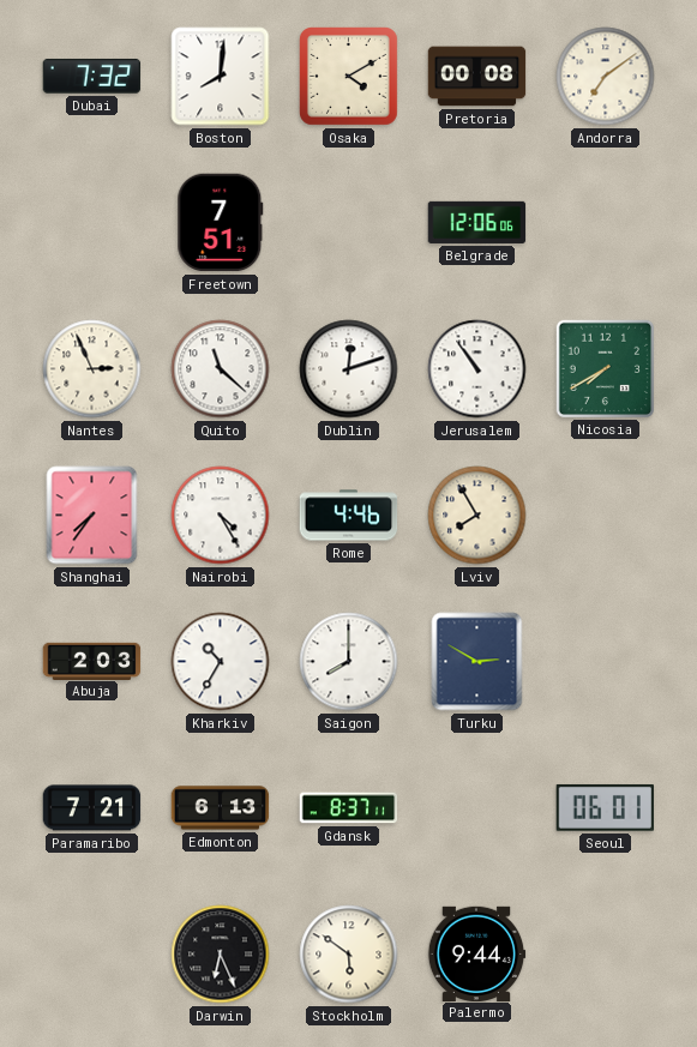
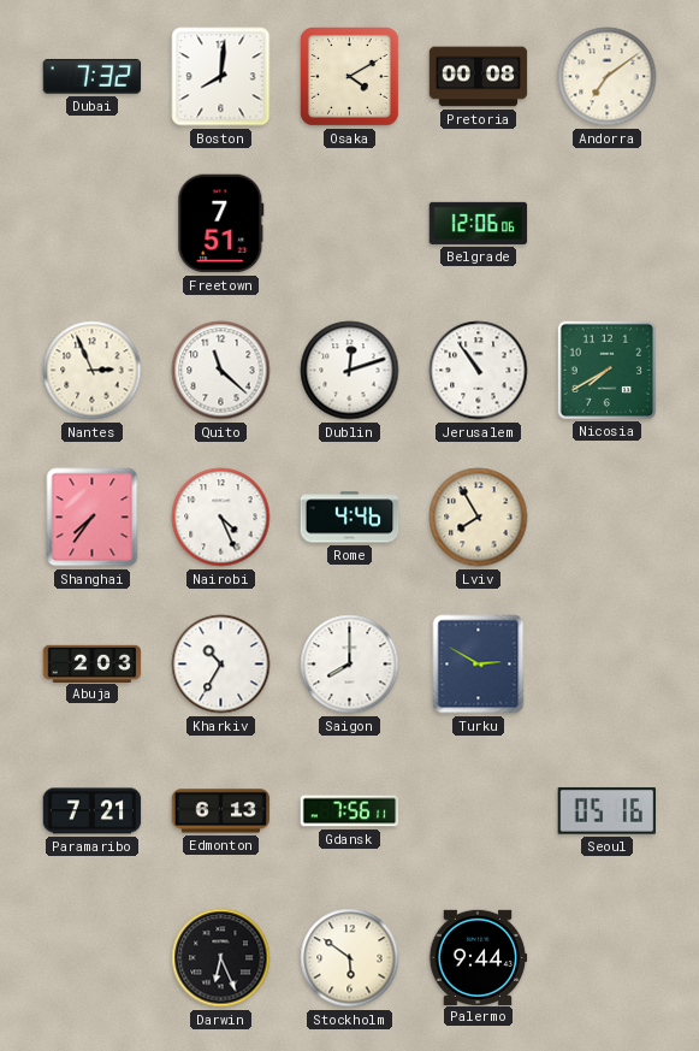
Nairobi: 4:25 -> 4:26
Gdansk: 8:37 -> 7:56
Seoul: 06:01 -> 05:16
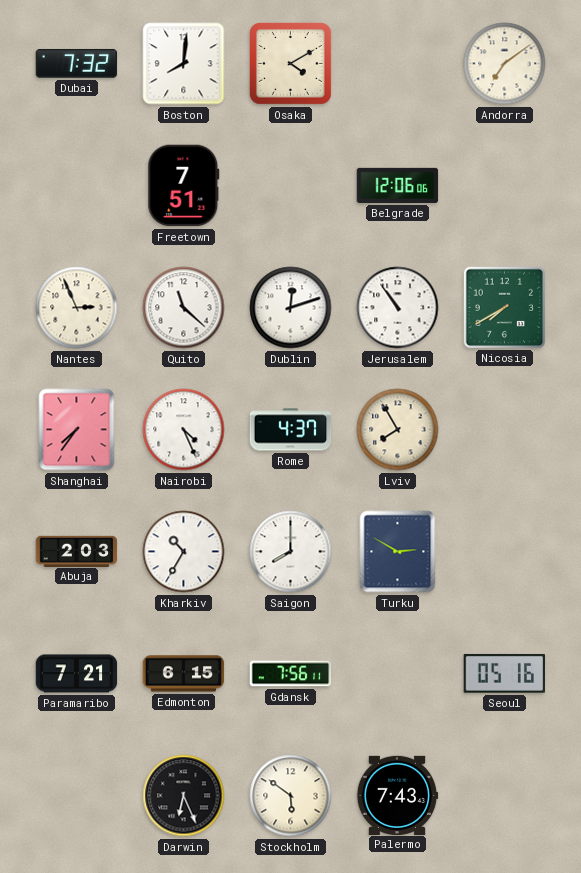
Pretoria: 00:08 -> none
Rome: 4:46 -> 4:37
Edmonton: 6:13 -> 6:15
Palermo: 9:44 -> 7:43
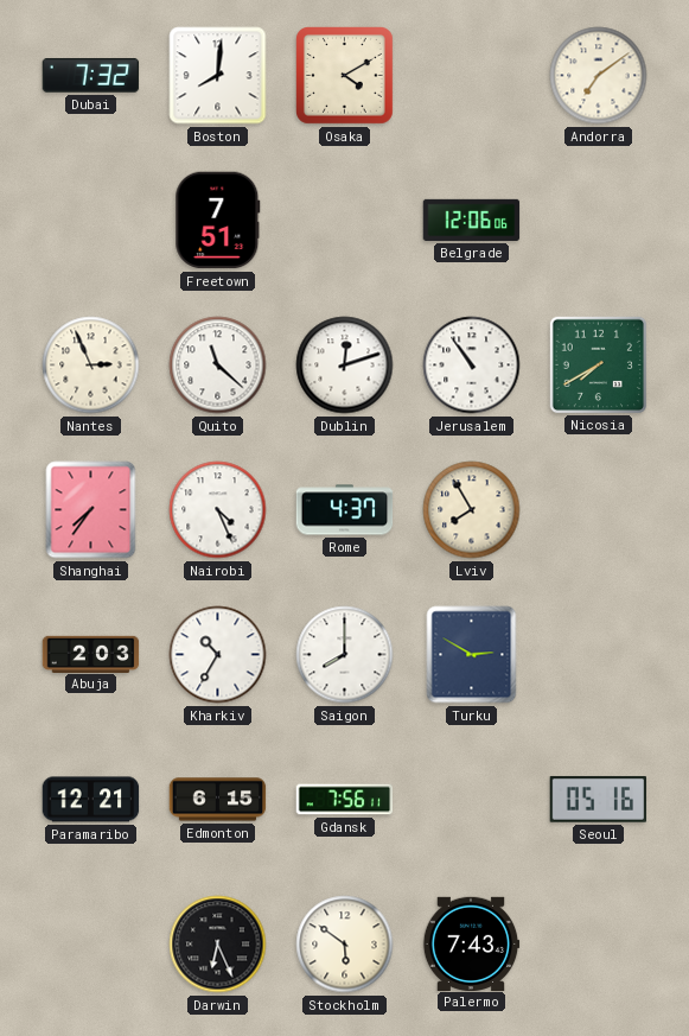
Paramaribo: 7:21 -> 12:21
